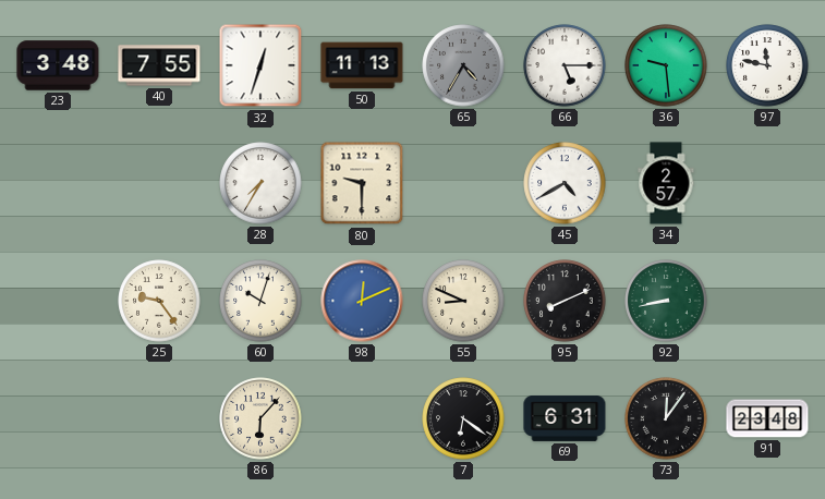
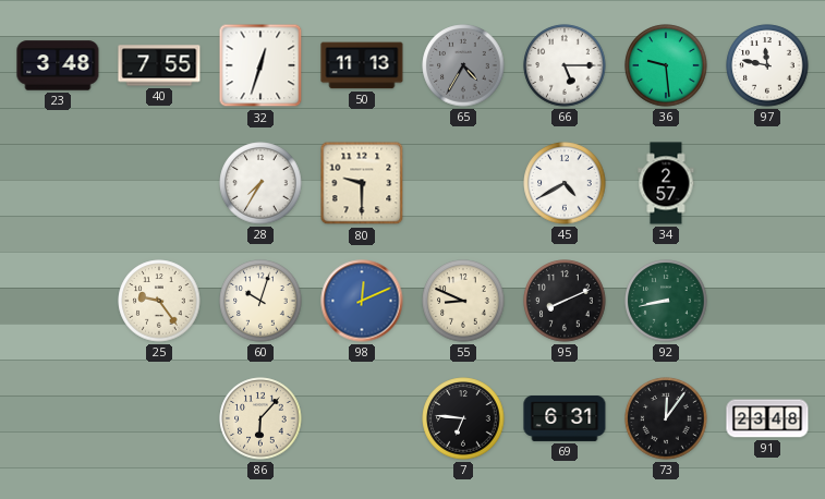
7: 6:21 -> 6:46
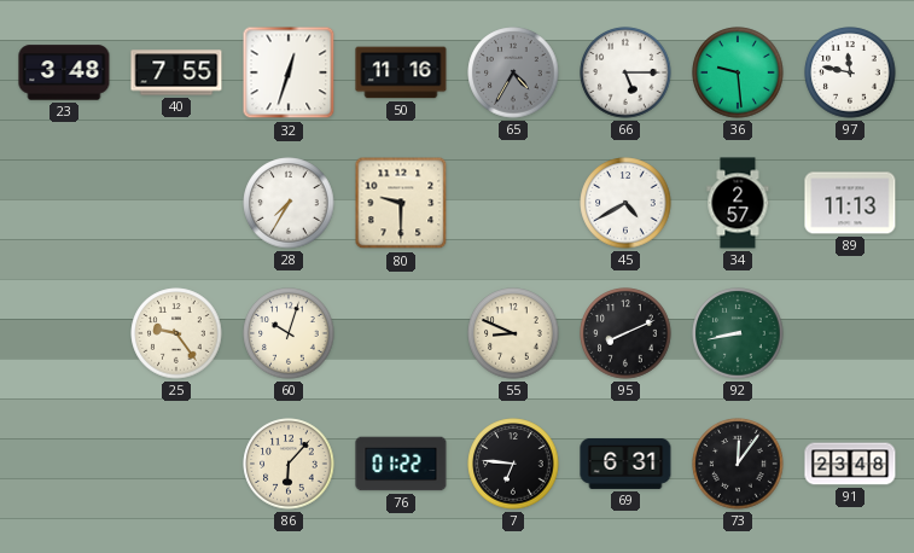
50: 11:13 -> 11:16
89: none -> 11:13
98: 12:11 -> none
76: none -> 01:22
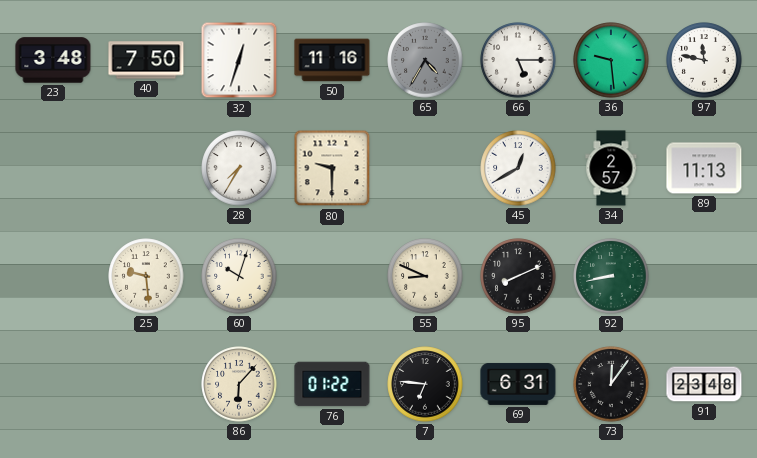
40: 7:55 -> 7:50
45: 4:40 -> 12:40
25: 9:24 -> 9:29
